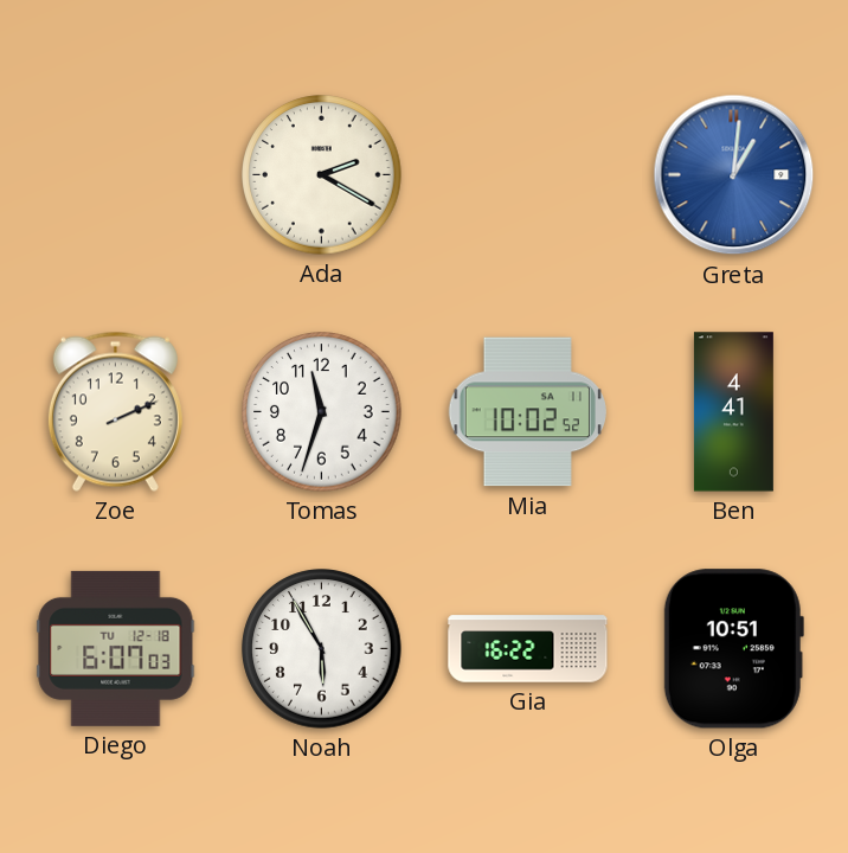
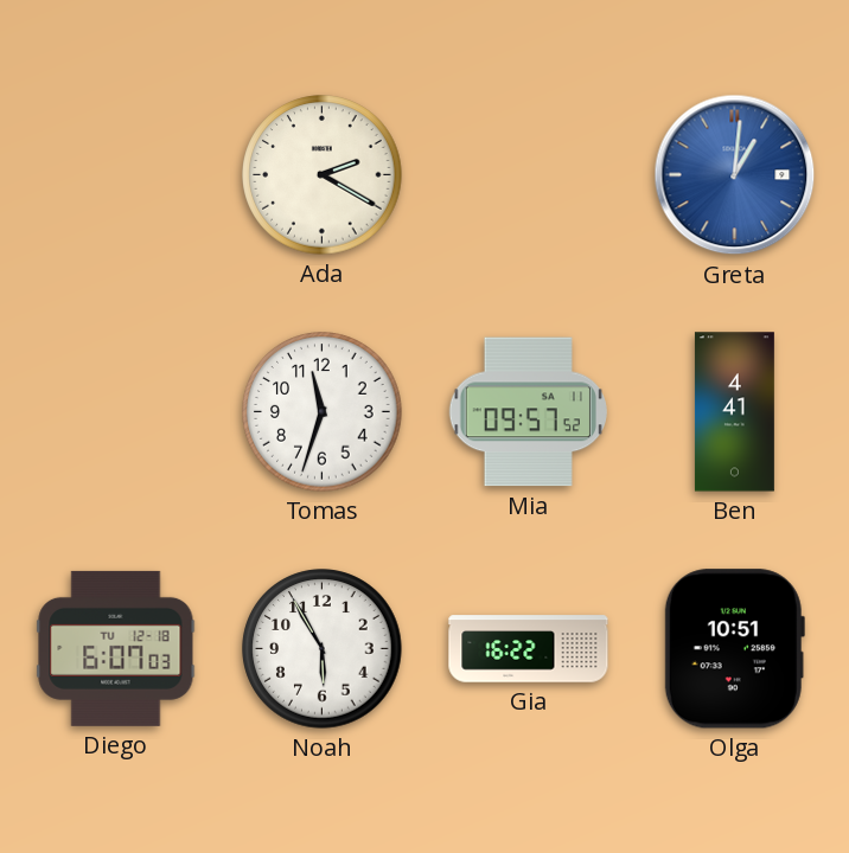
Zoe: 2:11 -> none
Mia: 10:02 -> 09:57
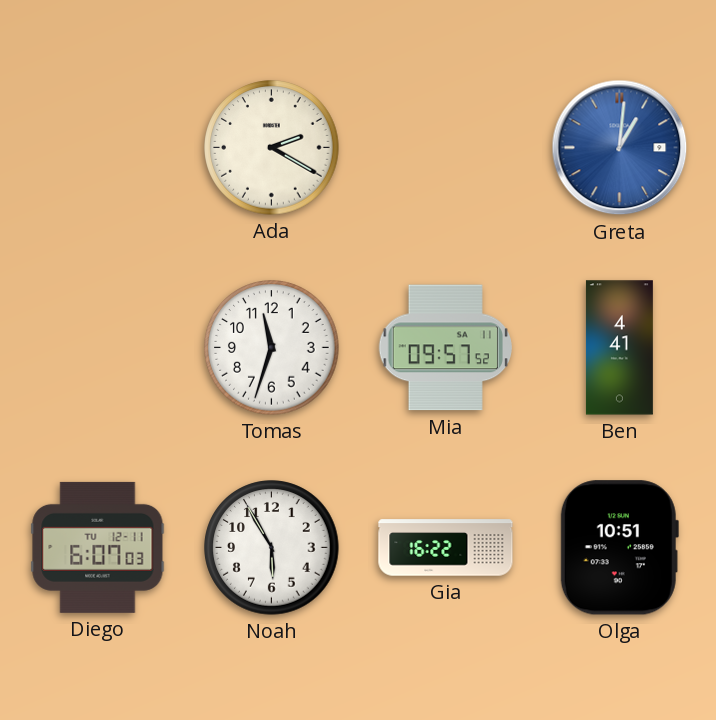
Diego date: TU 12-18 -> TU 12-11
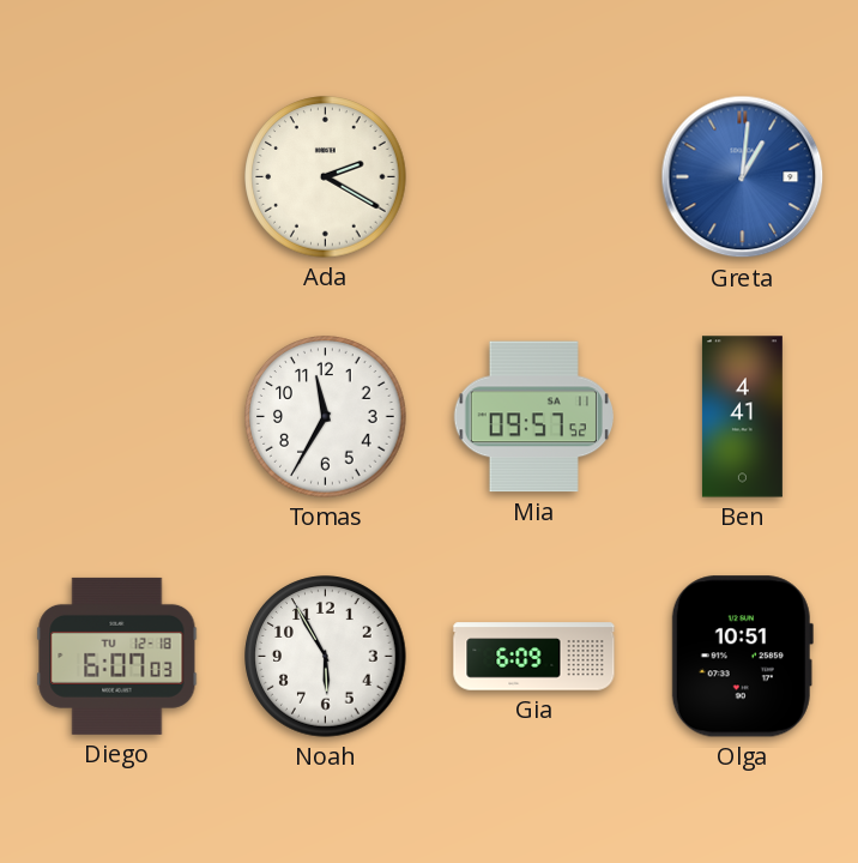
Tomas: 11:33 -> 11:35
Diego date: TU 12-11 -> TU 12-18
Gia: 16:22 -> 6:09
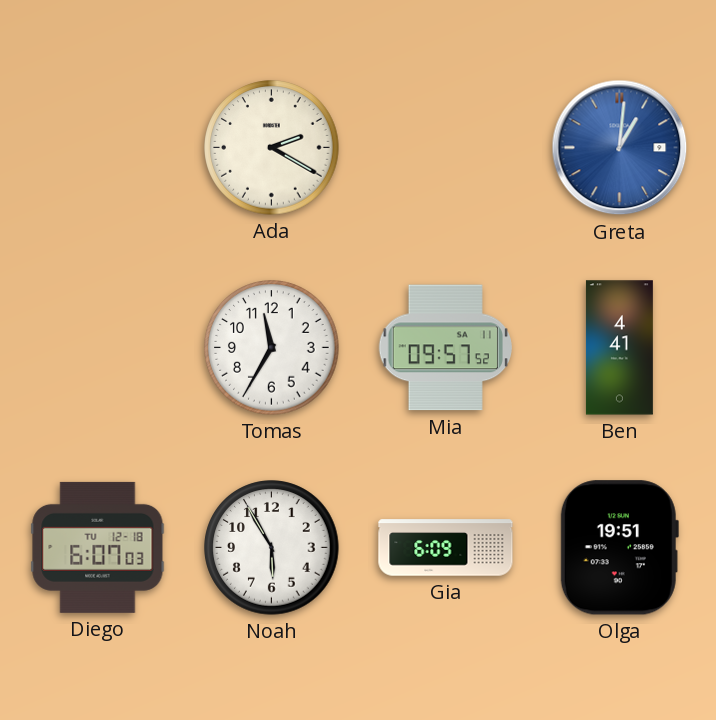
Olga: 10:51 -> 19:51
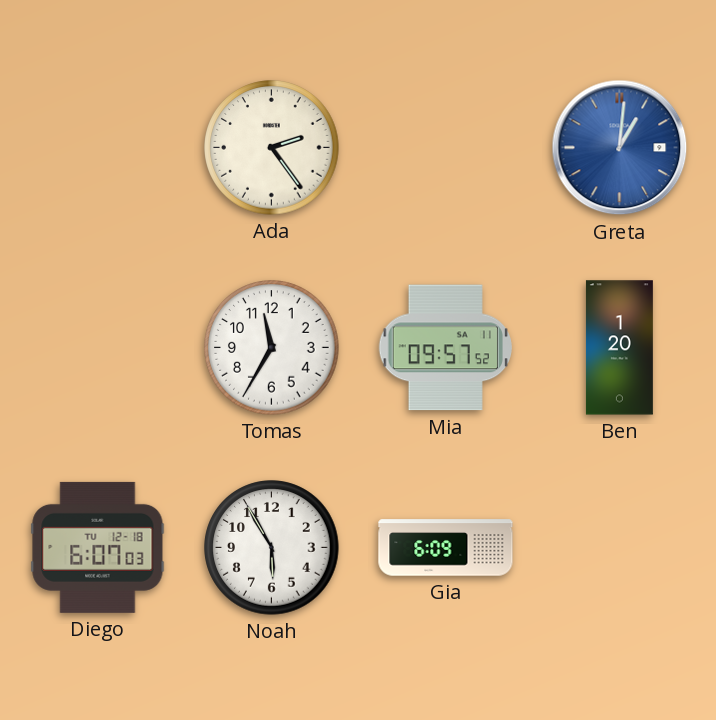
Ada: 2:20 -> 2:24
Ben: 4:41 -> 1:20
Olga: 19:51 -> none
